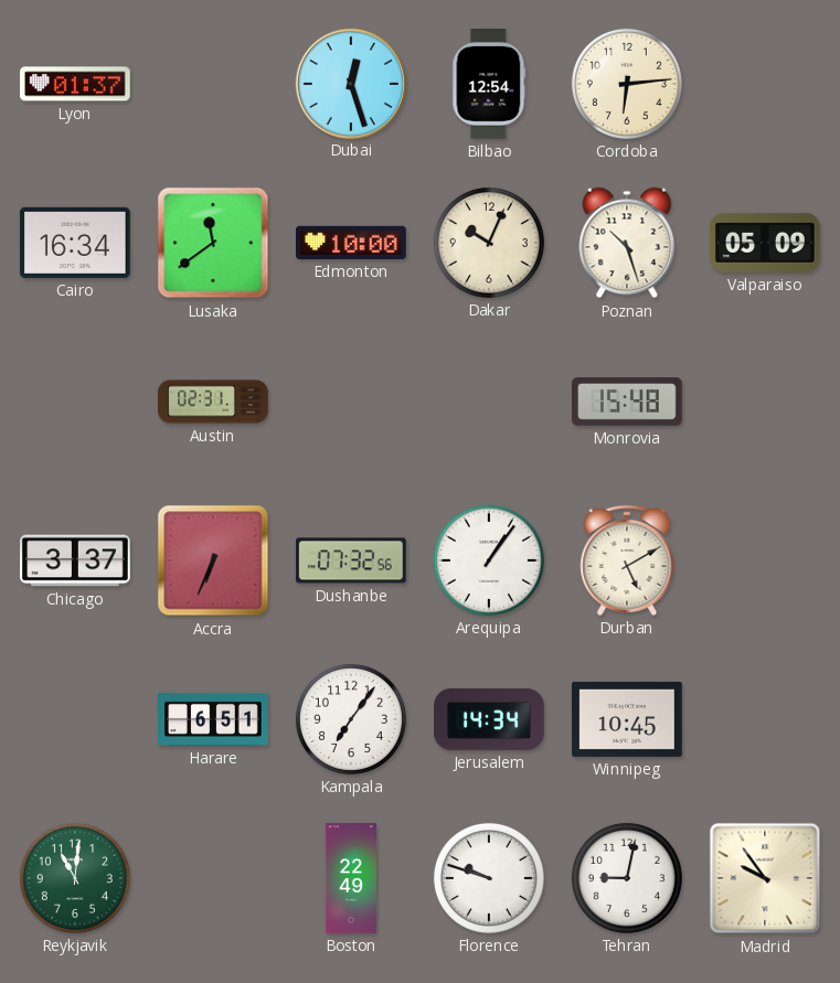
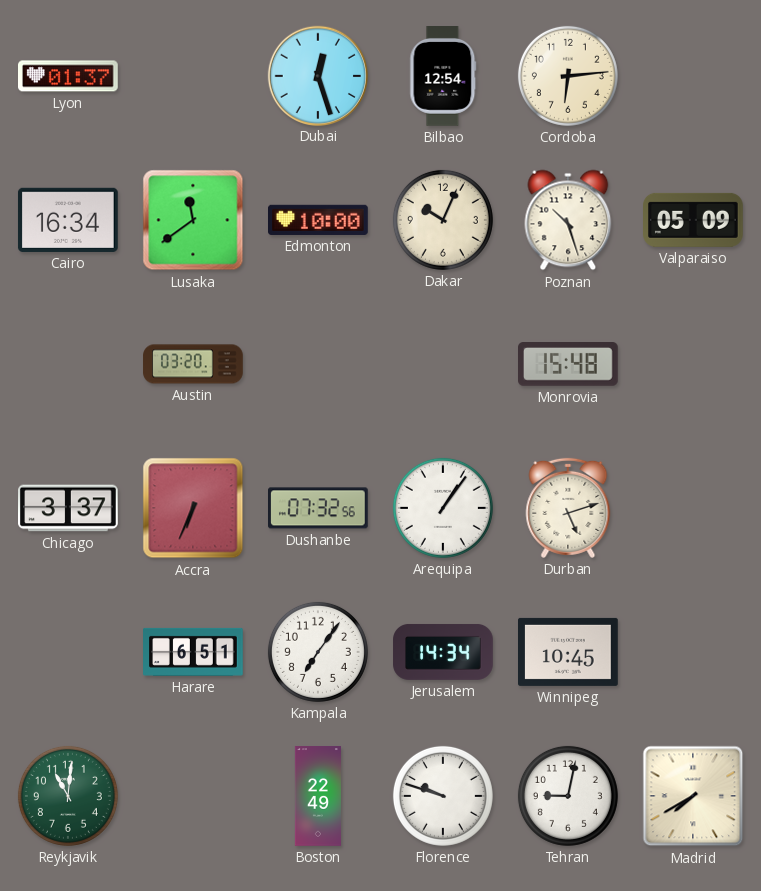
Austin: 02:31 -> 03:20
Durban: 5:10 -> 5:12
Madrid: 9:54 -> 7:40
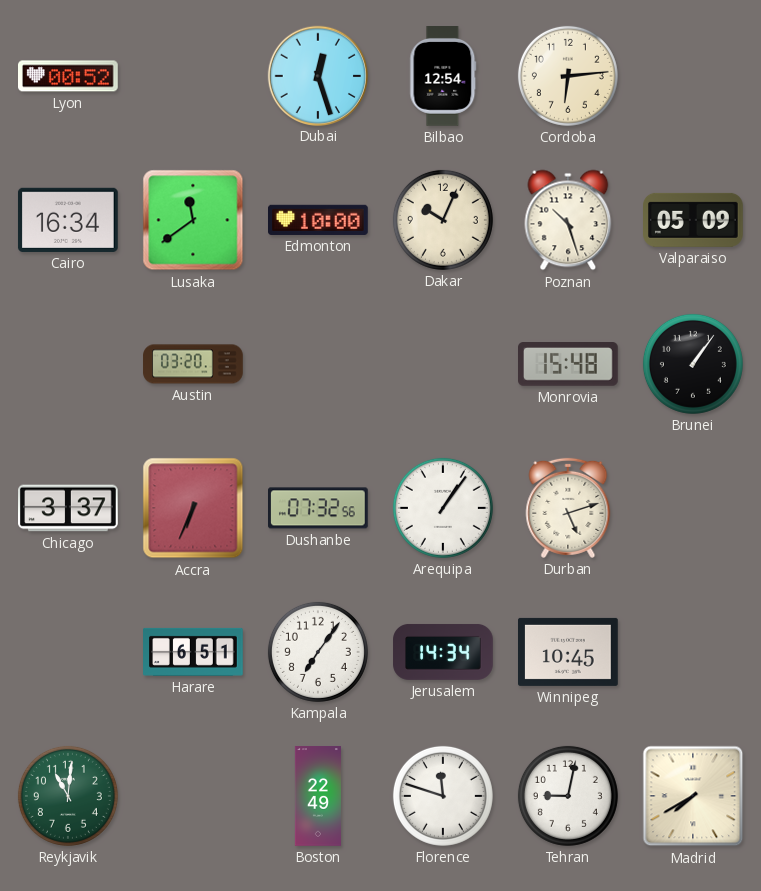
Lyon: 01:37 -> 00:52
Brunei: none -> 1:06
Florence: 9:48 -> 11:48
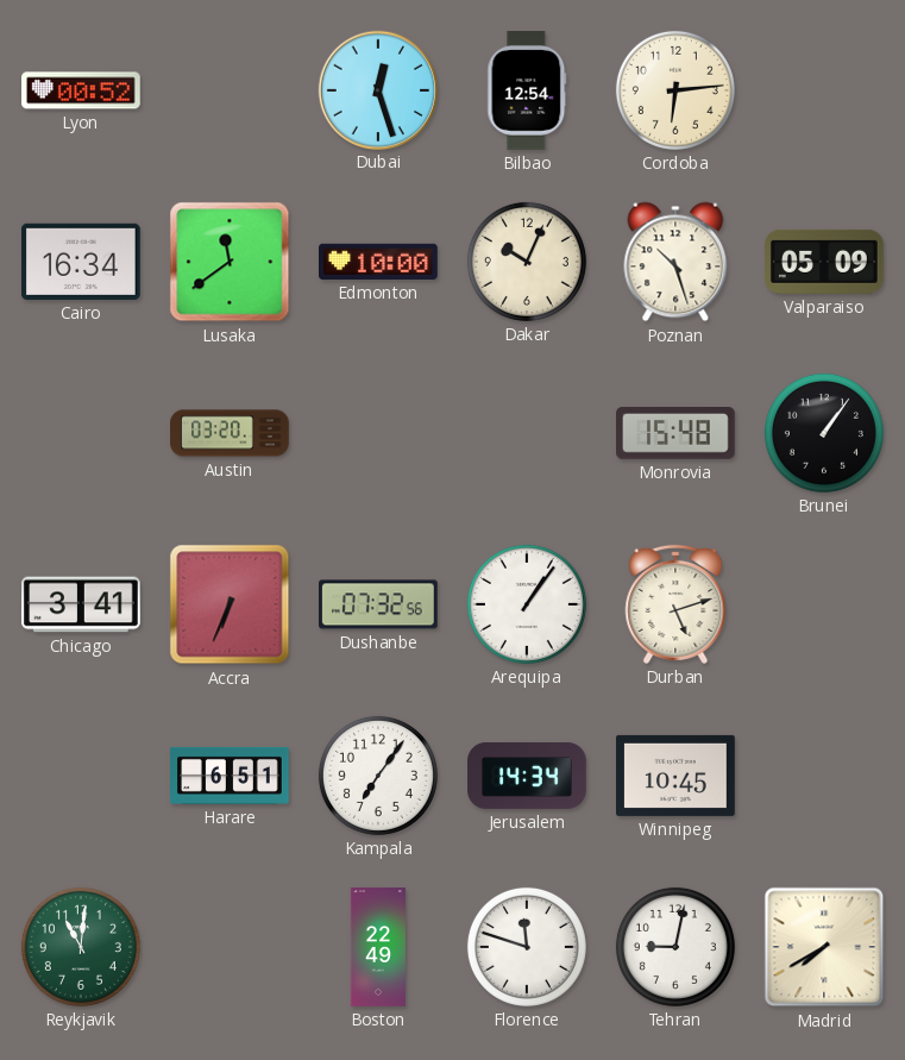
Chicago: 3:37 -> 3:41
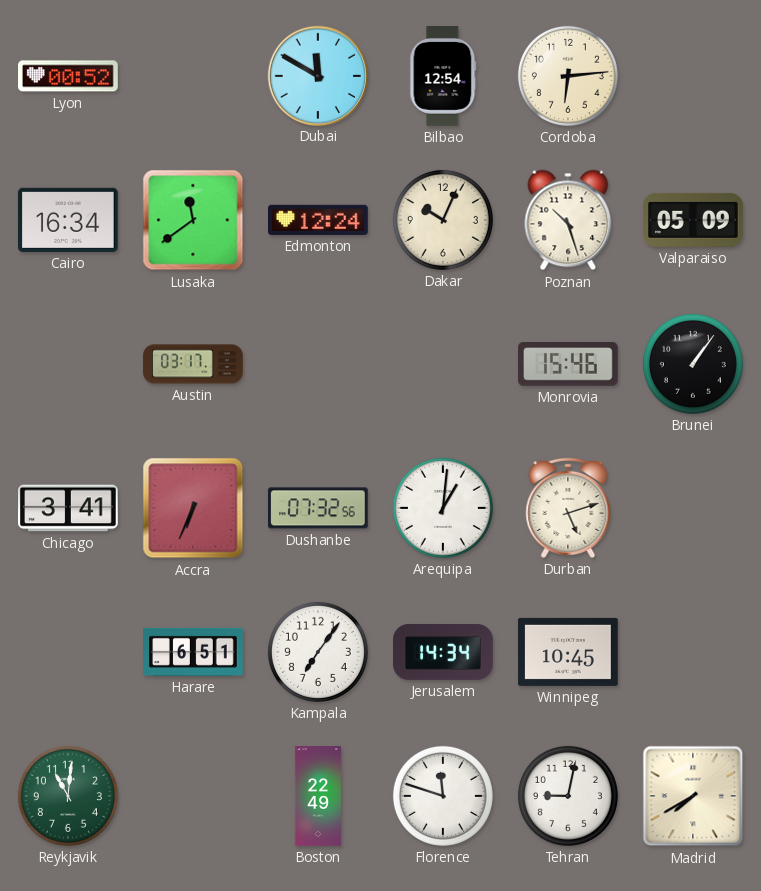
Dubai: 12:27 -> 11:50
Edmonton: 10:00 -> 12:24
Austin: 03:20 -> 03:17
Monrovia: 15:48 -> 15:46
Arequipa: 1:06 -> 1:01
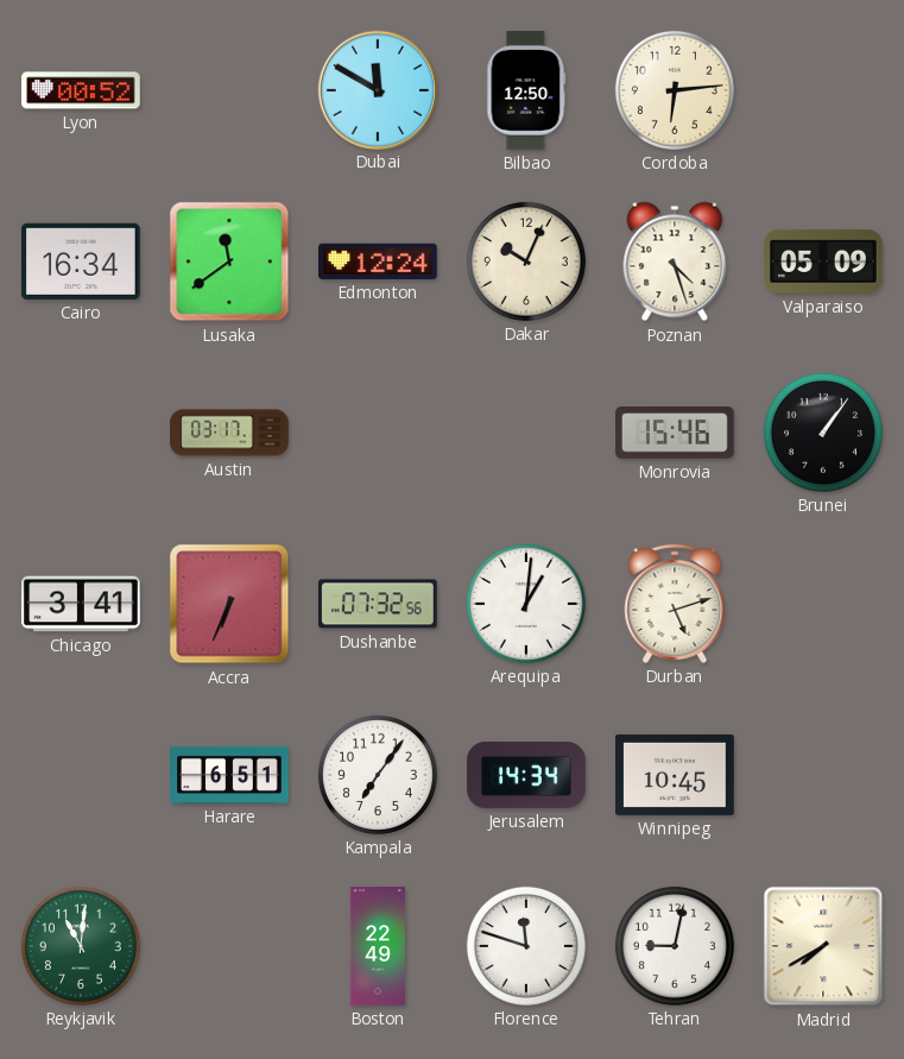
Bilbao: 12:54 -> 12:50
Poznan: 10:27 -> 4:27
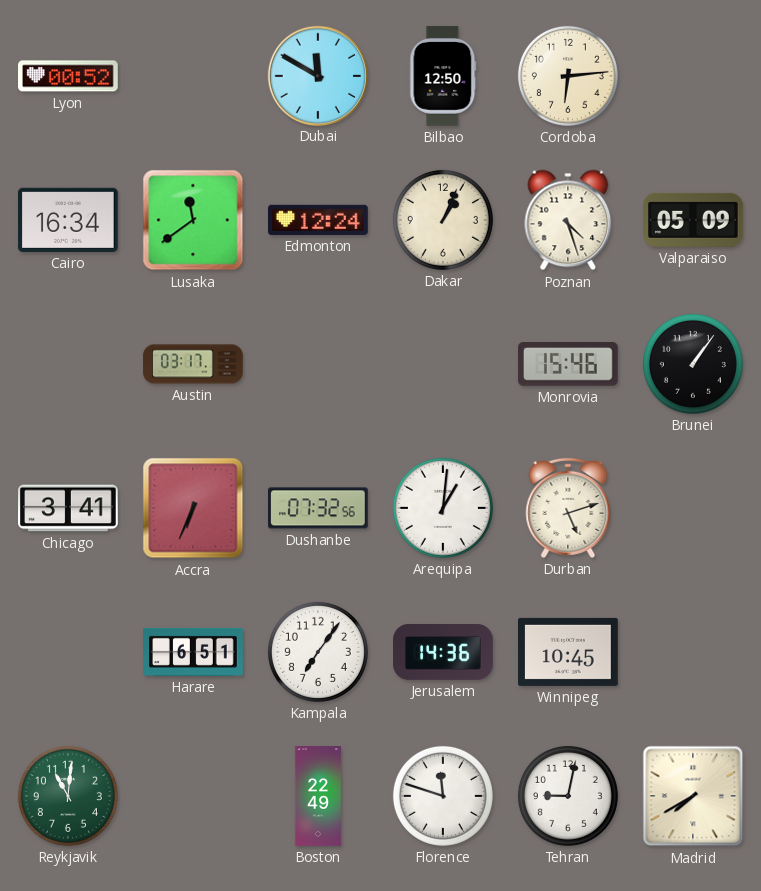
Dakar: 10:04 -> 1:04
Jerusalem: 14:34 -> 14:36
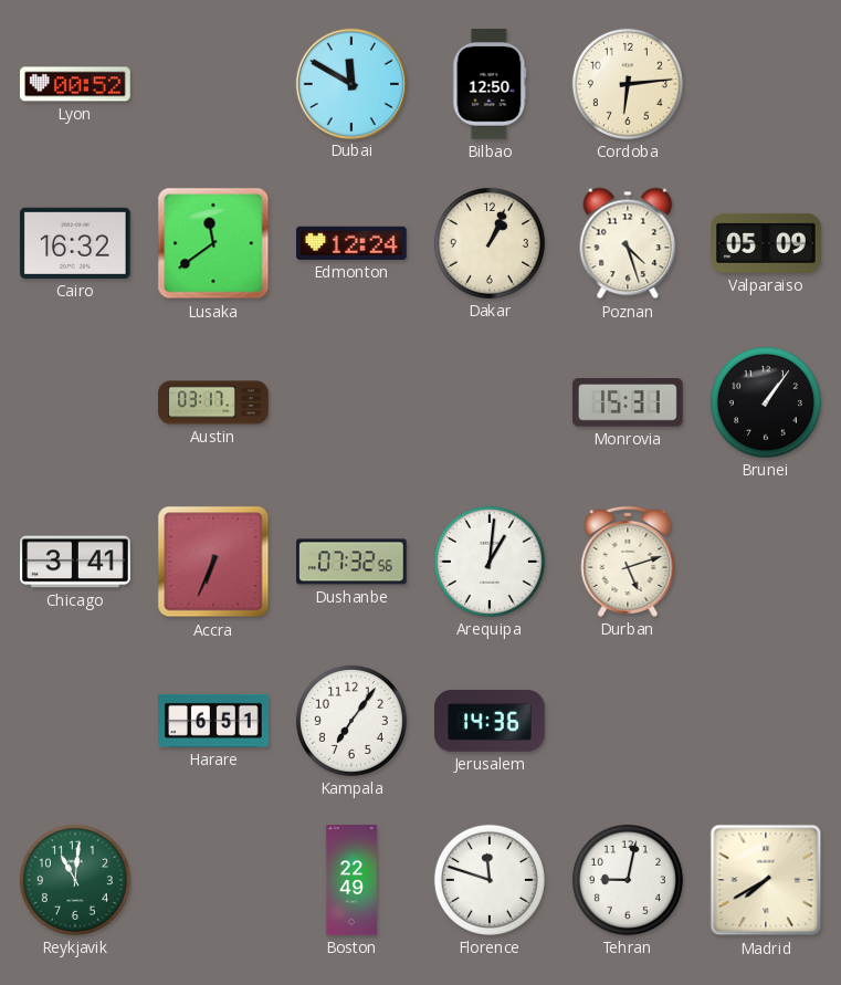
Cairo: 16:34 -> 16:32
Monrovia: 15:46 -> 15:31
Winnipeg: 10:45 -> none
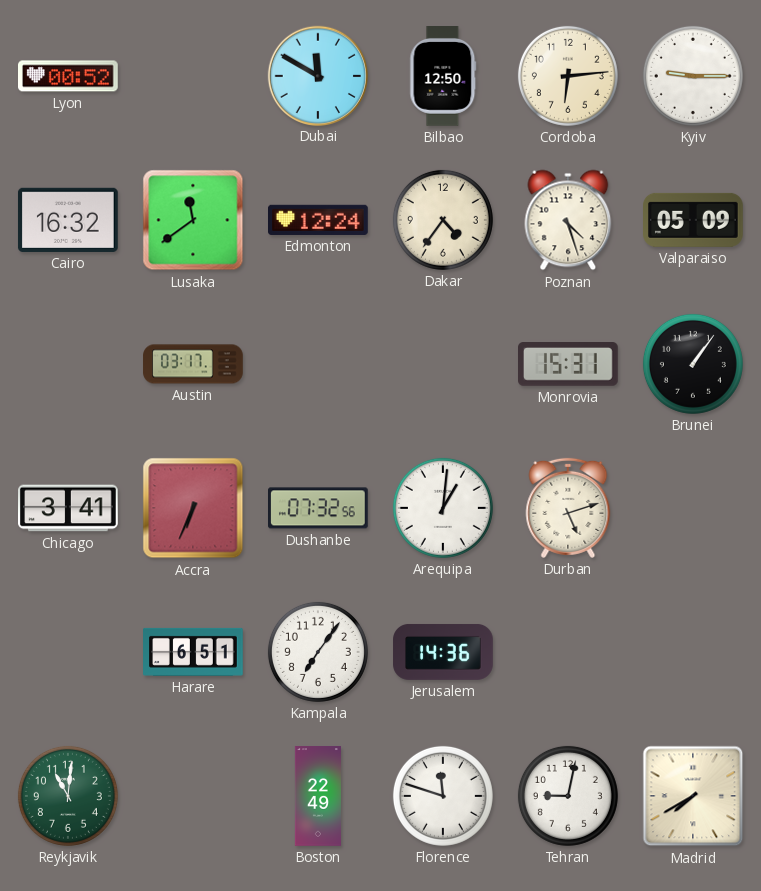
Kyiv: none -> 9:15
Dakar: 1:04 -> 4:36
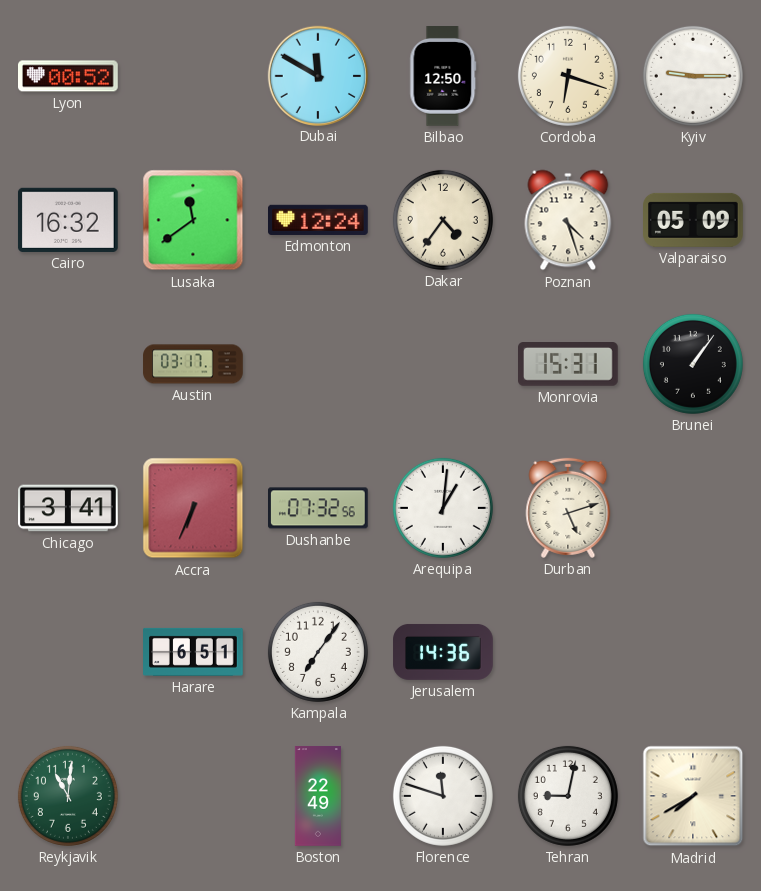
Cordoba: 6:14 -> 6:18
